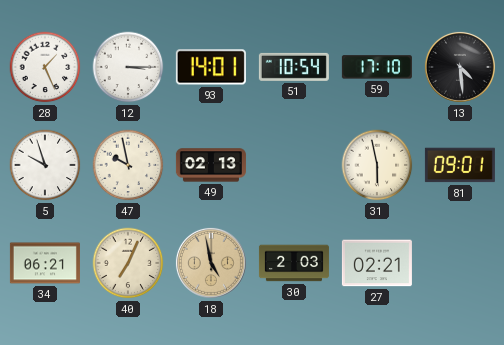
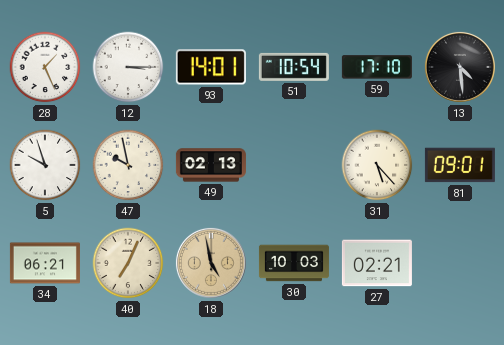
31: 5:58 -> 5:23
30: 2:03 -> 10:03
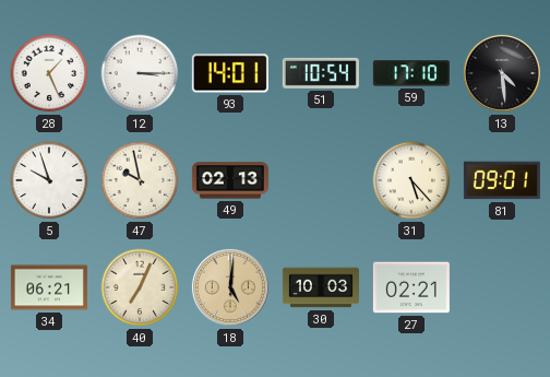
18: 4:58 -> 5:01
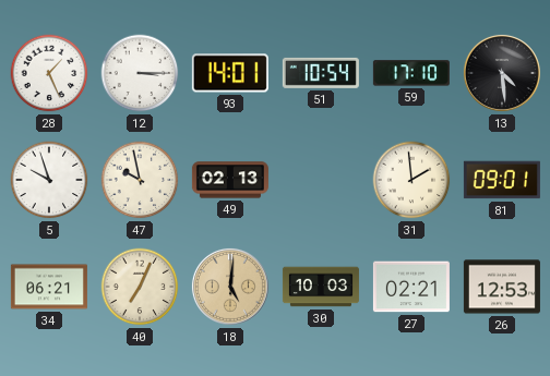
31: 5:23 -> 1:59
26: none -> 12:53
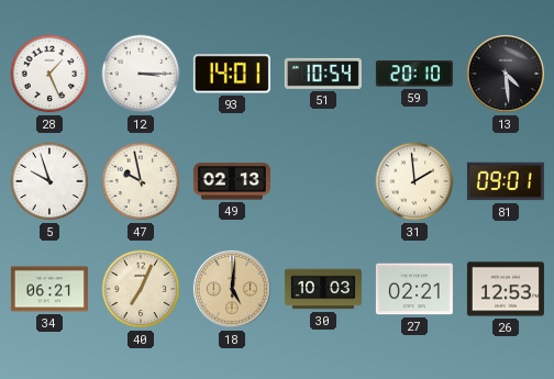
59: 17:10 -> 20:10
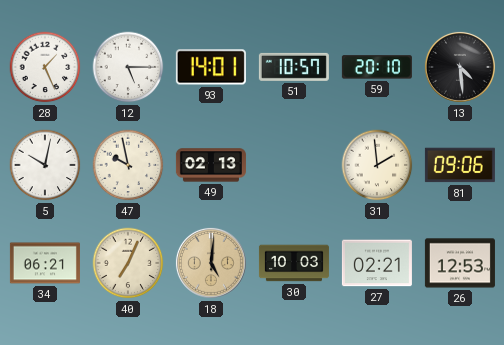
12: 3:15 -> 5:15
51: 10:54 -> 10:57
5: 9:57 -> 10:02
81: 09:01 -> 09:06
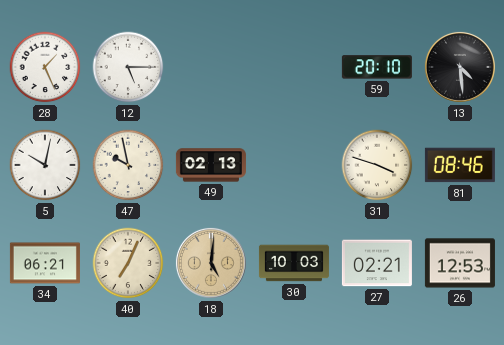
93: 14:01 -> none
51: 10:57 -> none
31: 1:59 -> 3:48
81: 09:06 -> 08:46
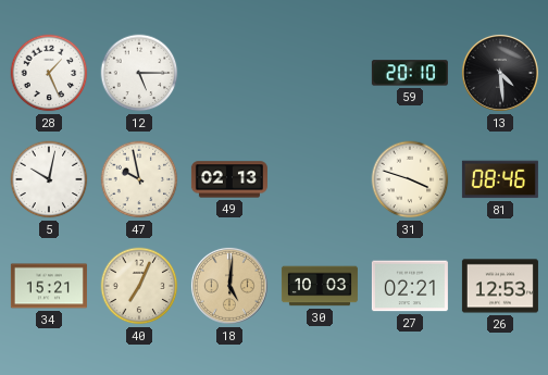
34: 06:21 -> 15:21
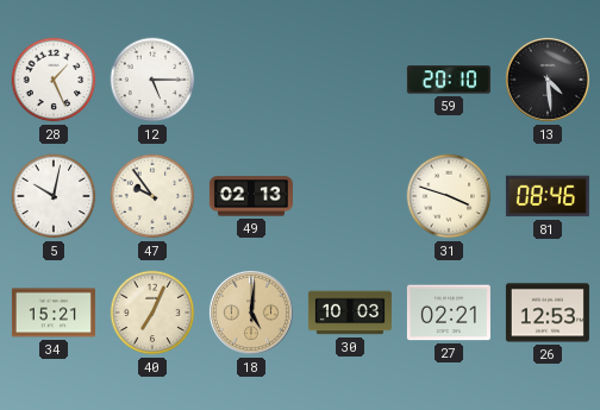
47: 9:58 -> 9:54
